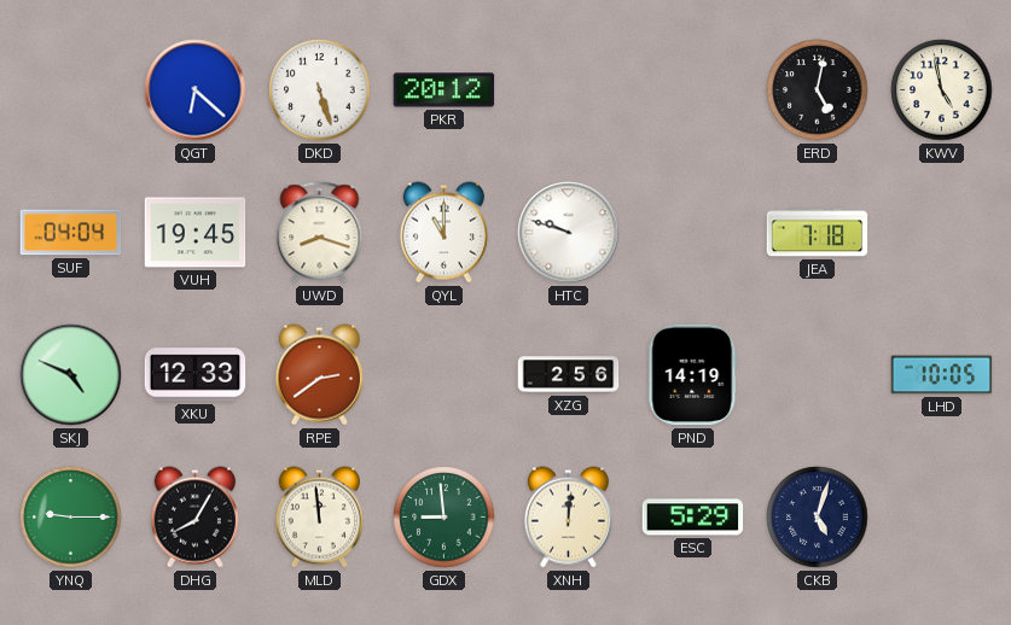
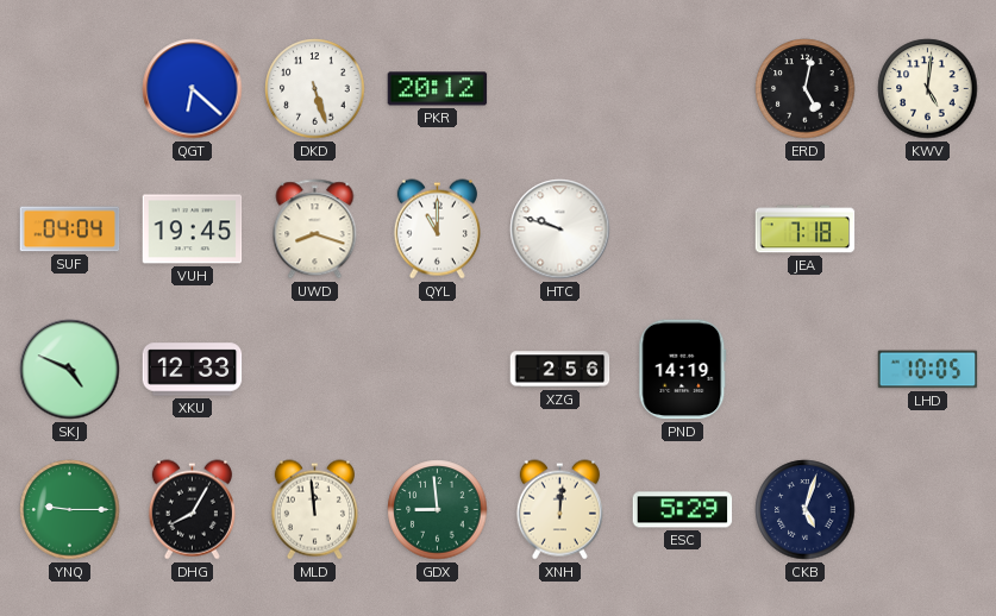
KWV: 4:58 -> 5:01
RPE: 2:39 -> none
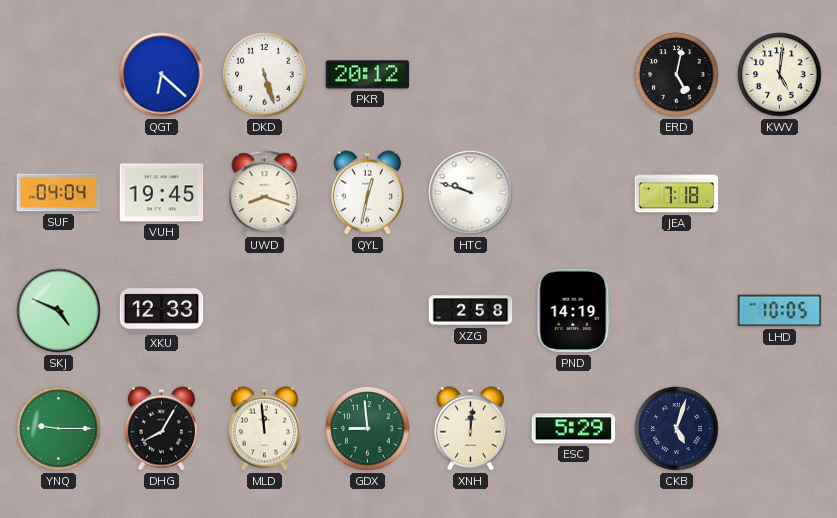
QYL: 11:00 -> 12:32
XZG: 2:56 -> 2:58
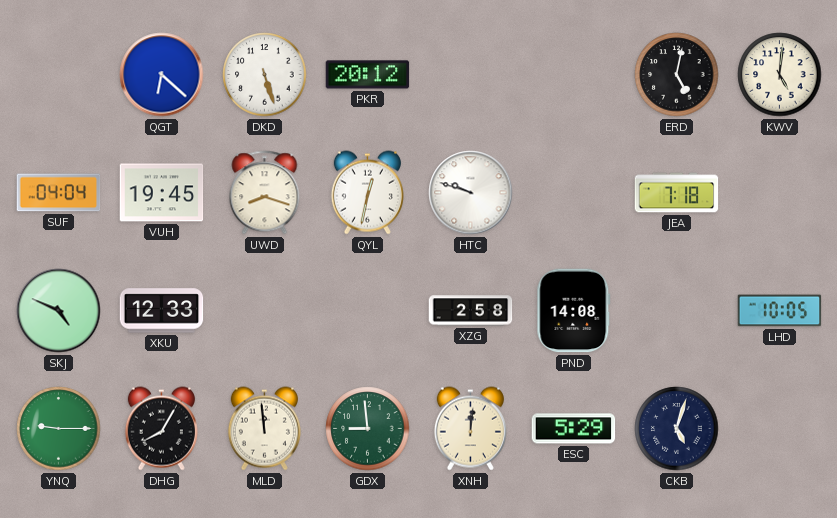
PND: 14:19 -> 14:08
